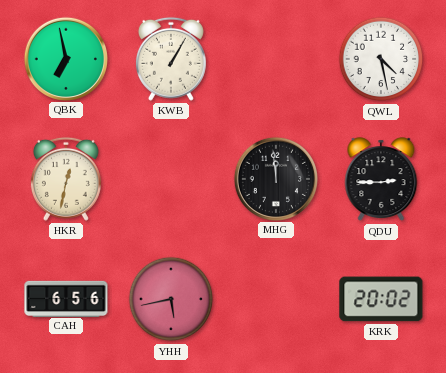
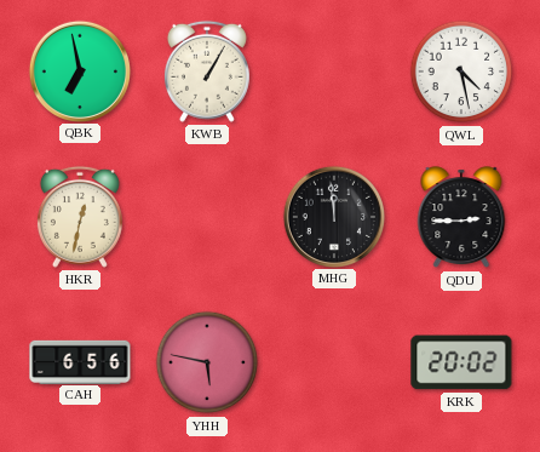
YHH: 5:43 -> 5:47
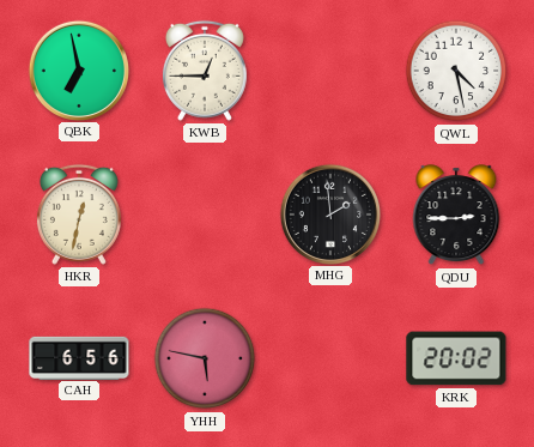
KWB: 1:05 -> 12:45
MHG: 11:59 -> 1:59
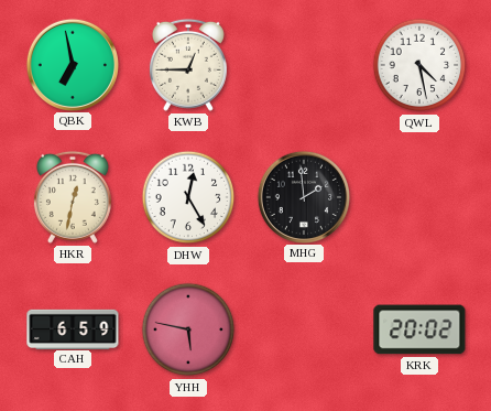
DHW: none -> 12:25
QDU: 2:45 -> none
CAH: 6:56 -> 6:59
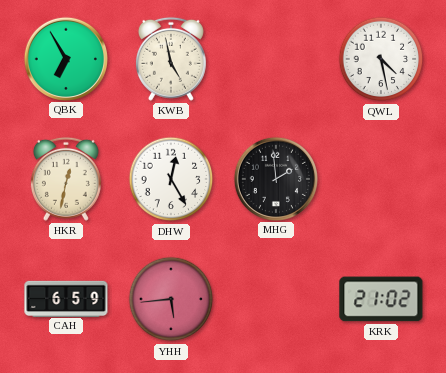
QBK: 6:58 -> 6:55
KWB: 12:45 -> 4:58
YHH: 5:47 -> 5:44
KRK: 20:02 -> 21:02
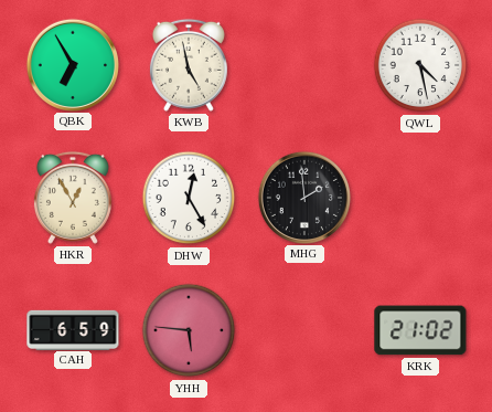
HKR: 12:32 -> 12:55
YHH: 5:44 -> 5:46
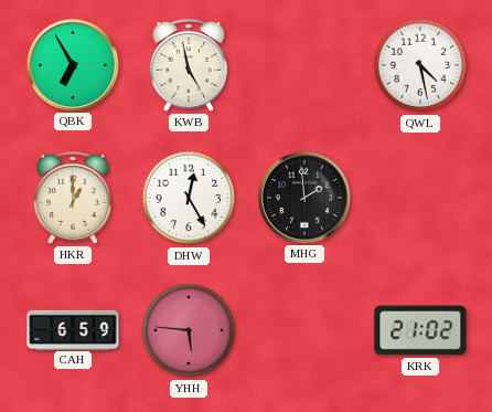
HKR: 12:55 -> 1:00
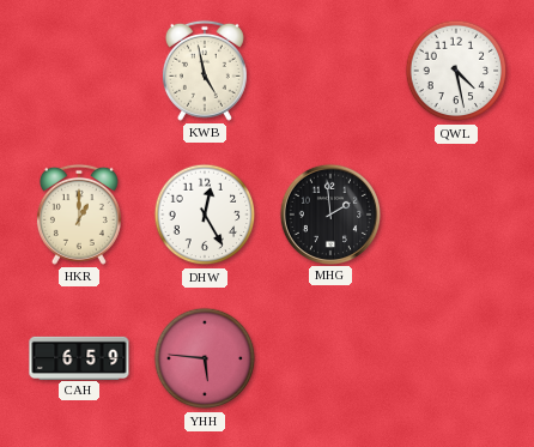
QBK: 6:55 -> none
KRK: 21:02 -> none
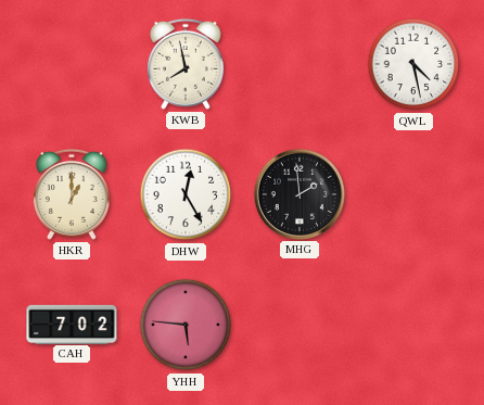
KWB: 4:58 -> 7:58
CAH: 6:59 -> 7:02
